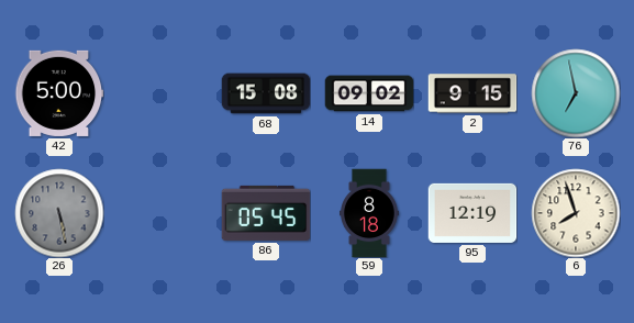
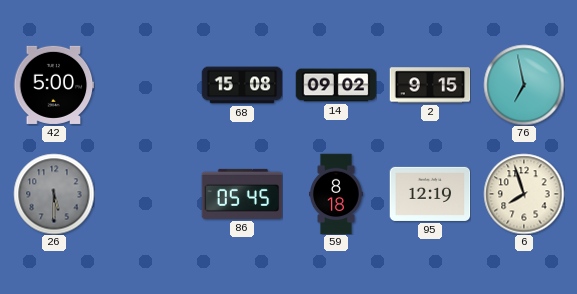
26: 5:28 -> 5:30
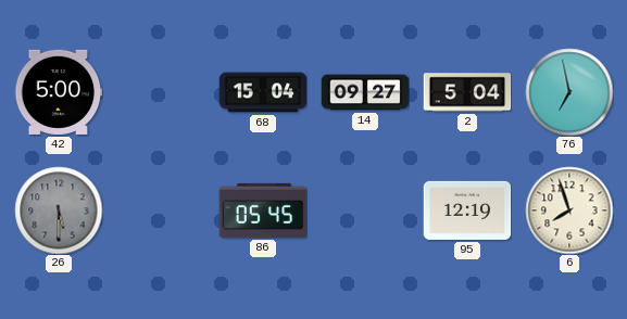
68: 15:08 -> 15:04
14: 09:02 -> 09:27
2: 9:15 -> 5:04
59: 8:18 -> none
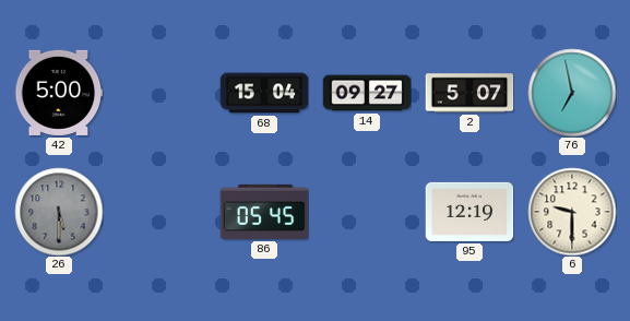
2: 5:04 -> 5:07
6: 7:57 -> 9:30
